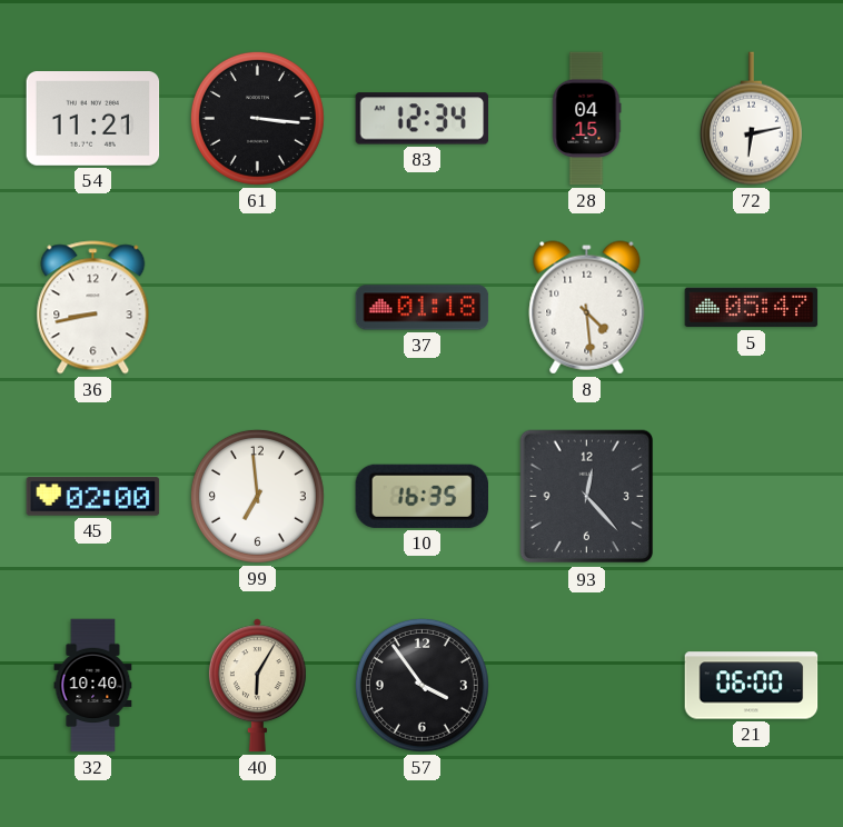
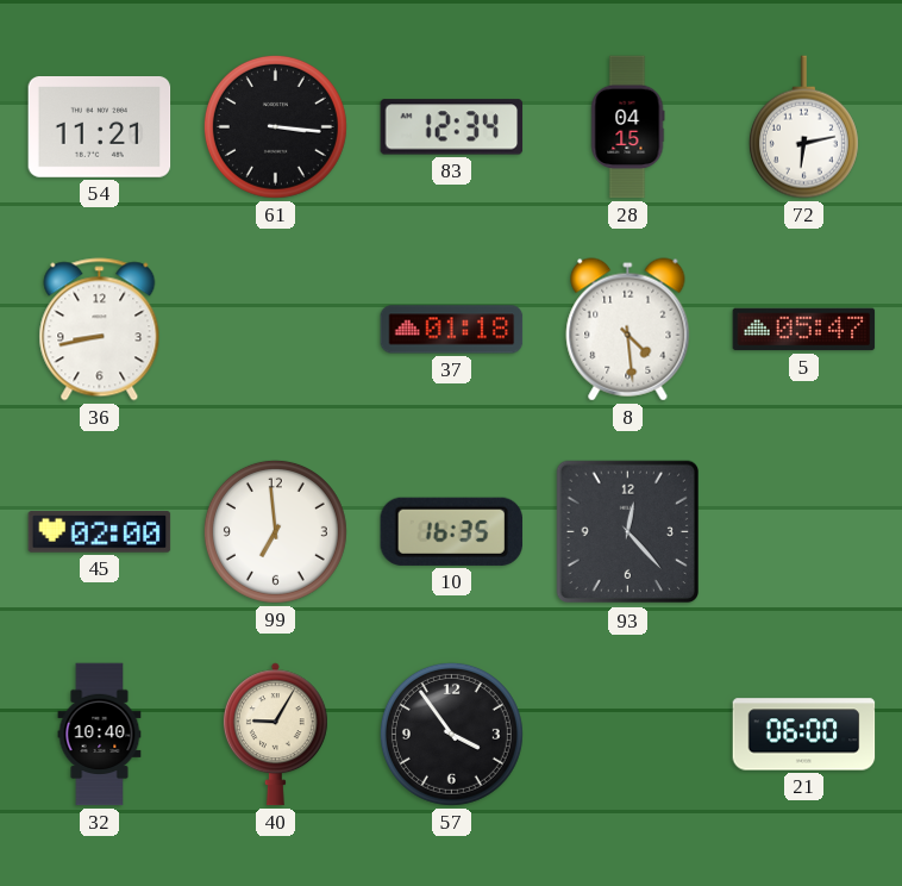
40: 6:05 -> 9:05
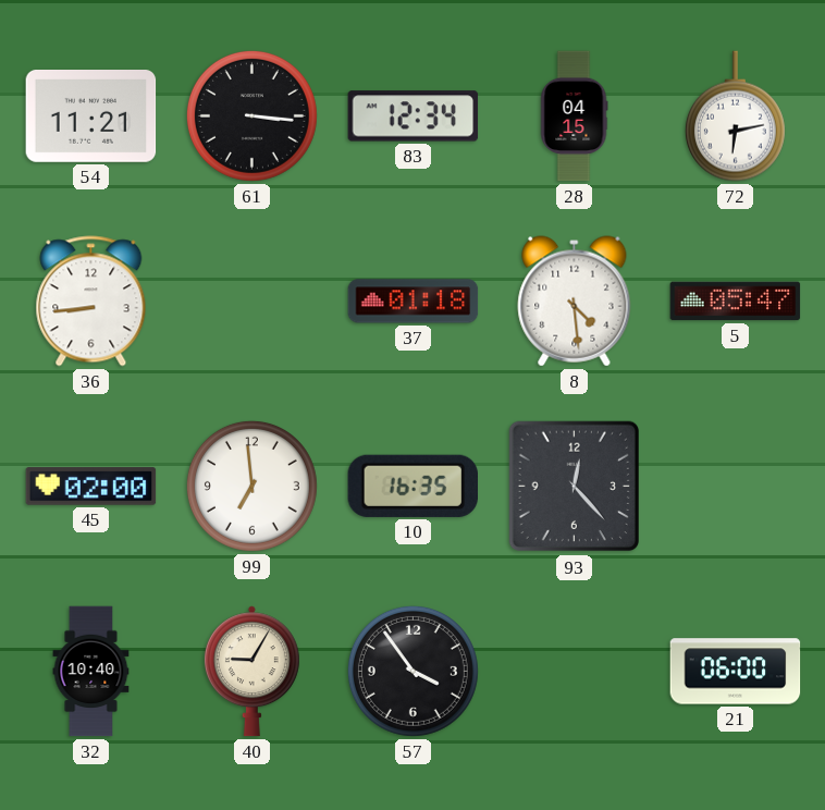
36: 8:43 -> 8:44
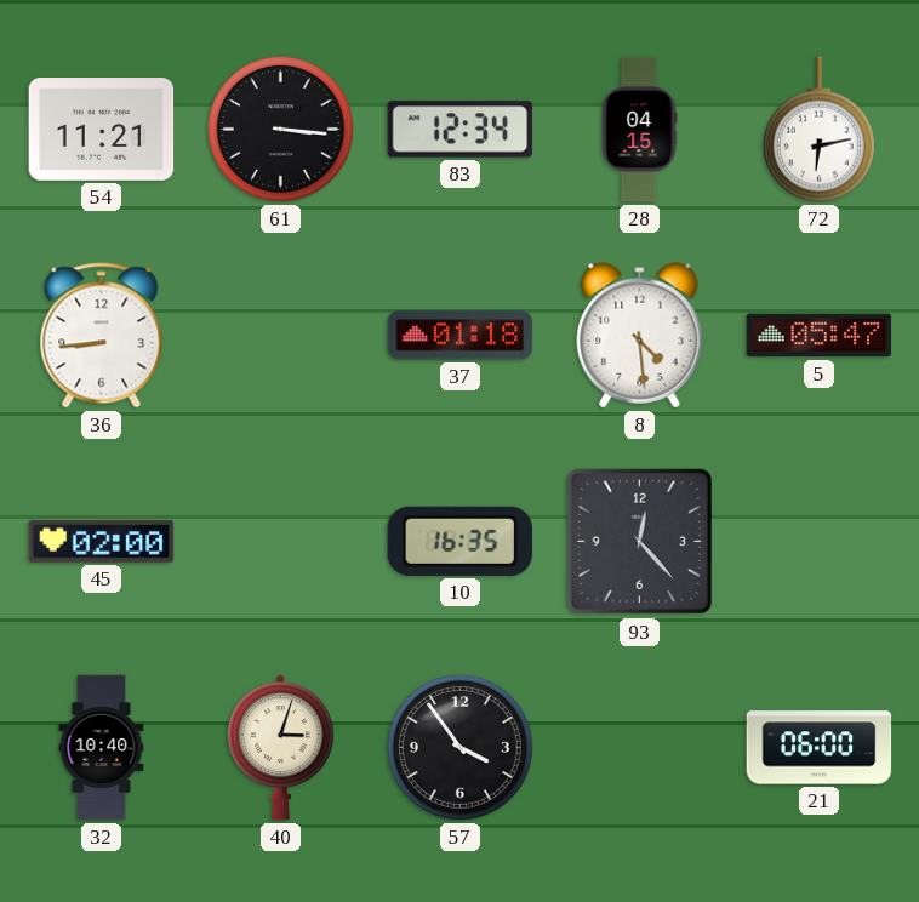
99: 6:59 -> none
40: 9:05 -> 3:03
